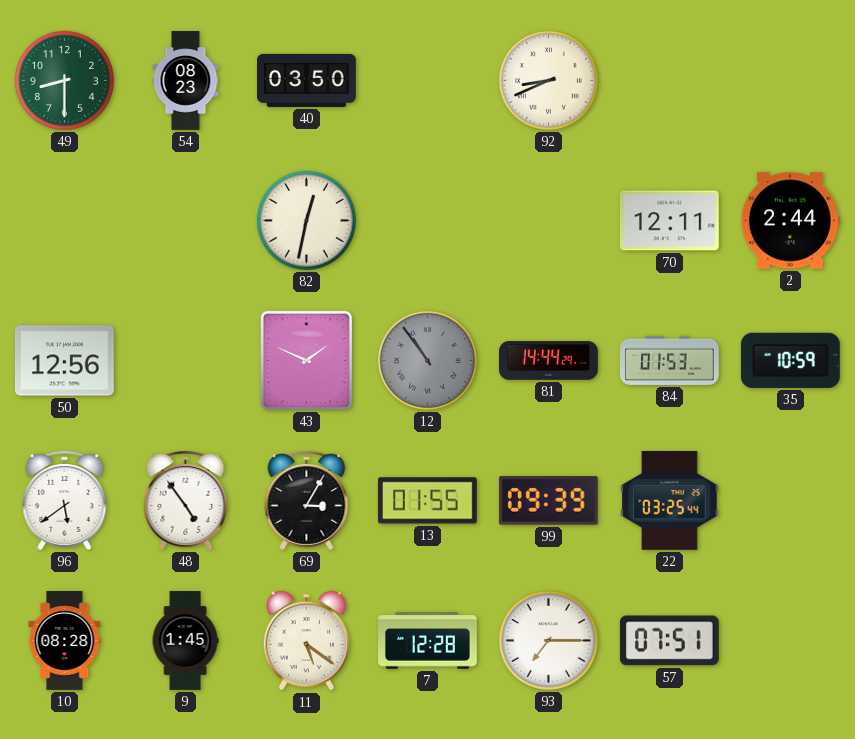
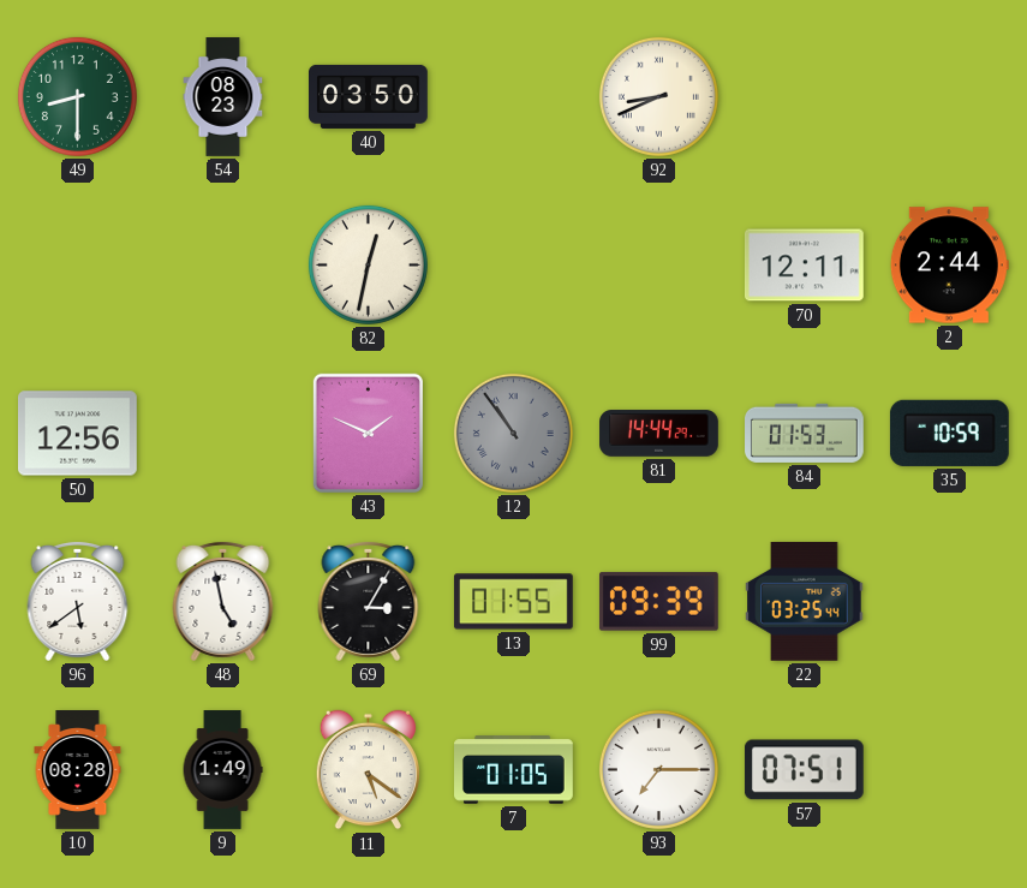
48: 4:54 -> 4:58
9: 1:45 -> 1:49
7: 12:28 -> 01:05
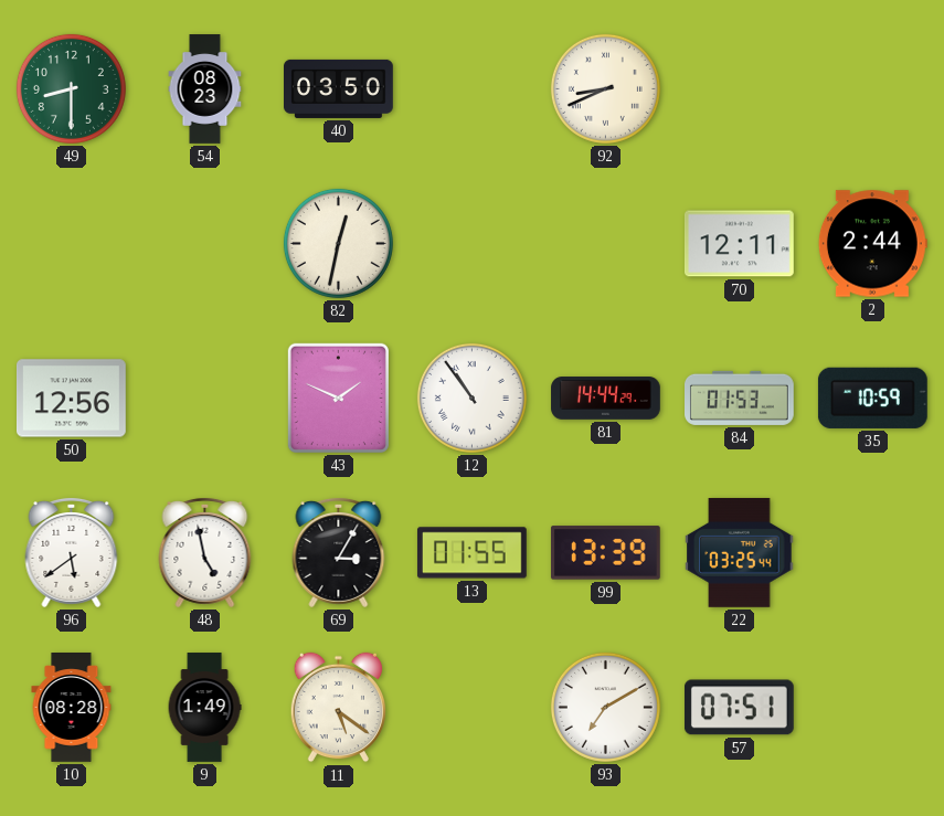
12 dial: grey -> white
99: 09:39 -> 13:39
7: 01:05 -> none
93: 7:15 -> 7:10
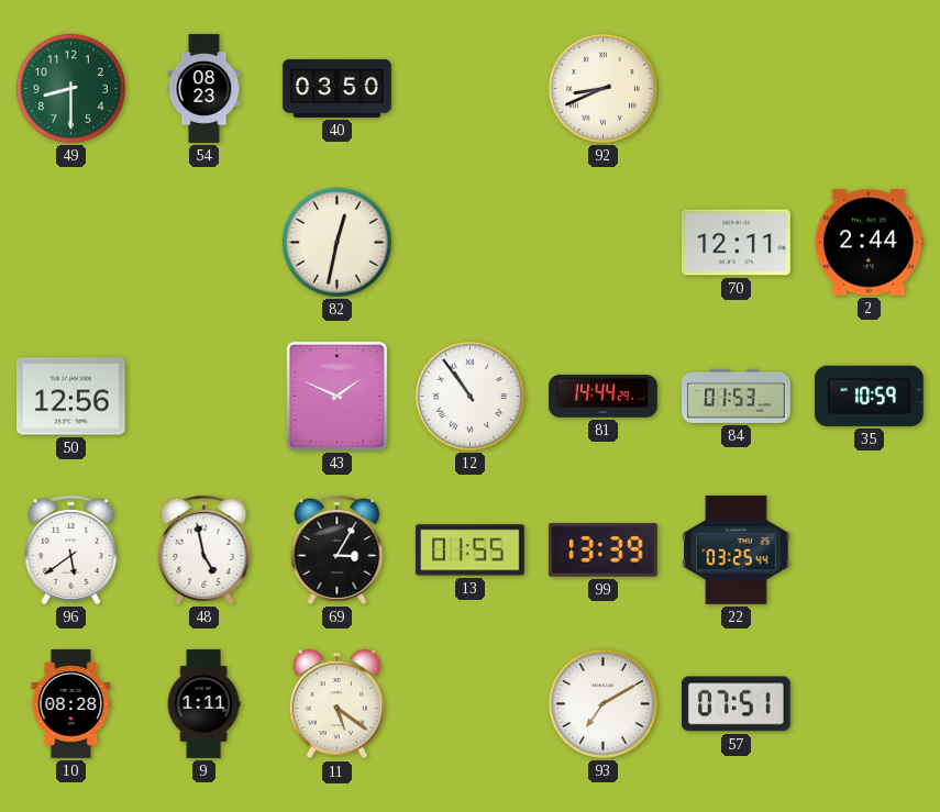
9: 1:49 -> 1:11
